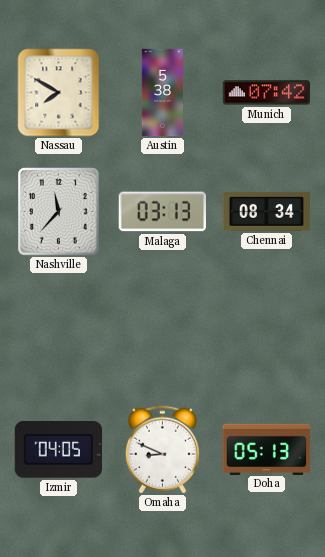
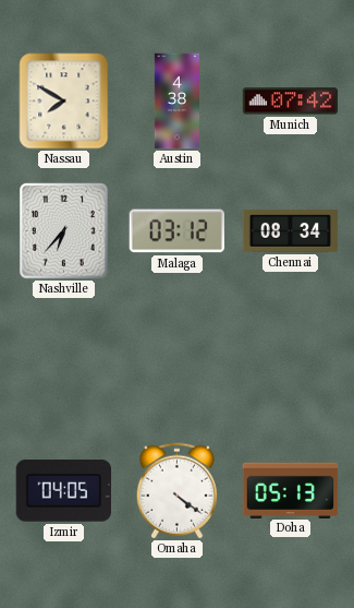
Austin: 5:38 -> 4:38
Nashville: 11:37 -> 6:37
Malaga: 03:13 -> 03:12
Omaha: 8:49 -> 4:21
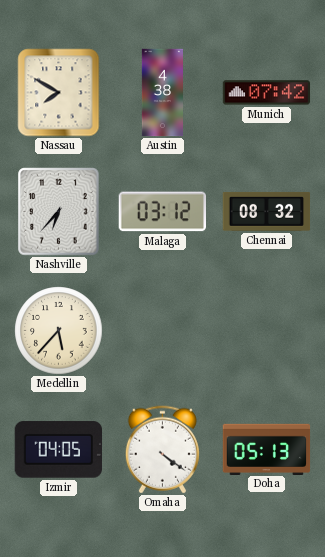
Chennai: 08:34 -> 08:32
Medellin: none -> 5:37
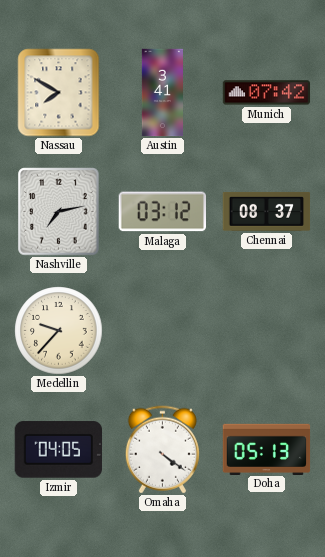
Austin: 4:38 -> 3:41
Nashville: 6:37 -> 7:13
Chennai: 08:32 -> 08:37
Medellin: 5:37 -> 9:37
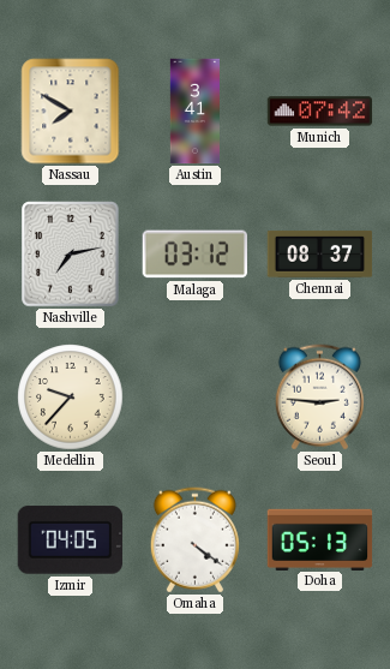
Seoul: none -> 2:46
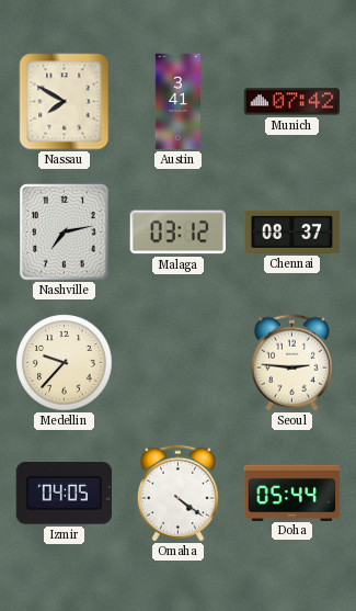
Doha: 05:13 -> 05:44
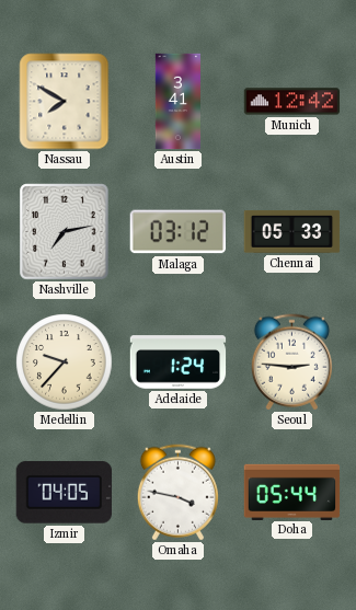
Munich: 07:42 -> 12:42
Chennai: 08:37 -> 05:33
Adelaide: none -> 1:24
Omaha: 4:21 -> 3:47
